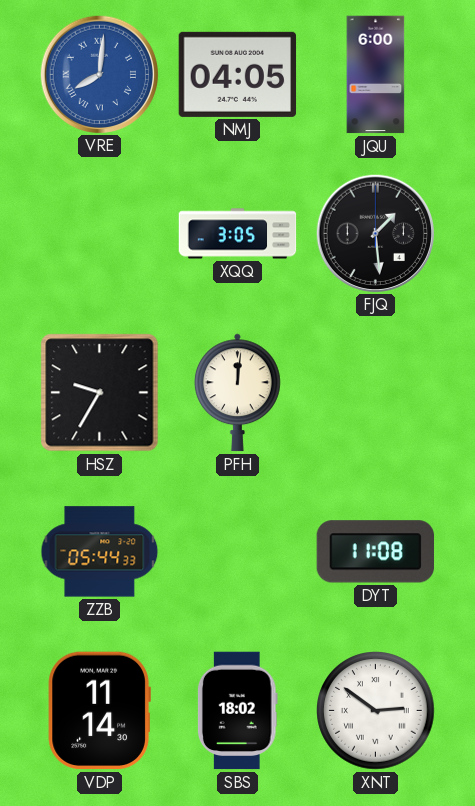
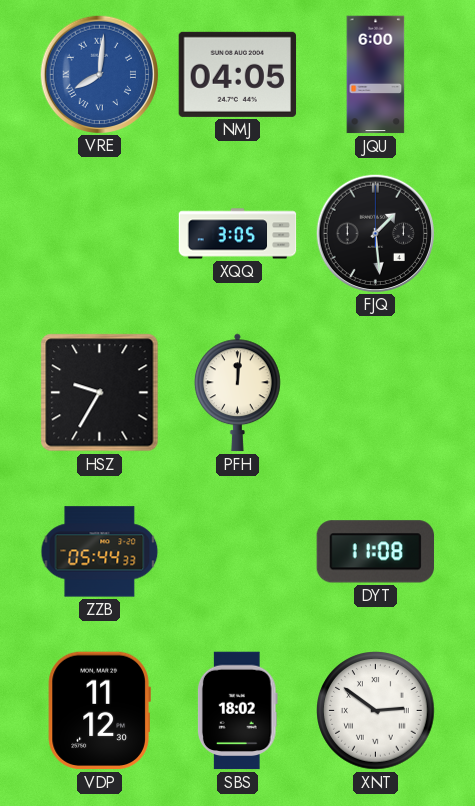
VDP: 11:14 -> 11:12
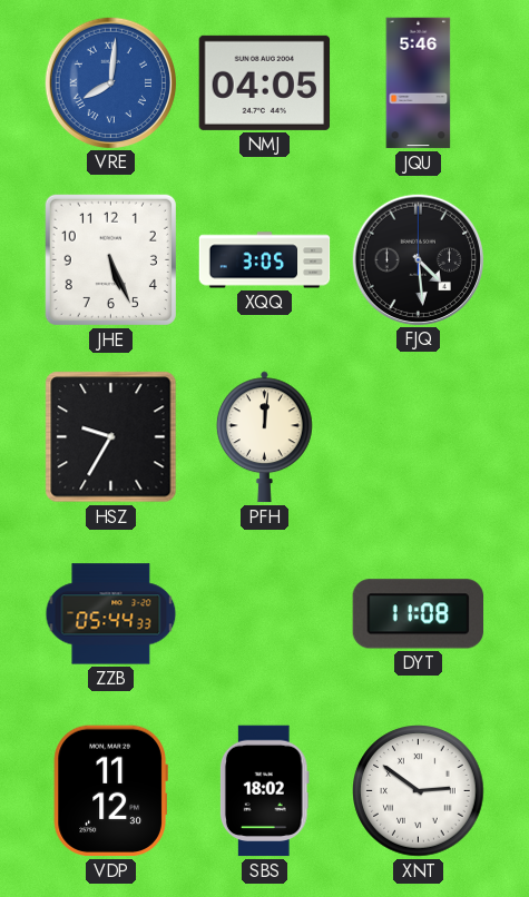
JQU: 6:00 -> 5:46
JHE: none -> 5:26
FJQ: 1:29 -> 4:29
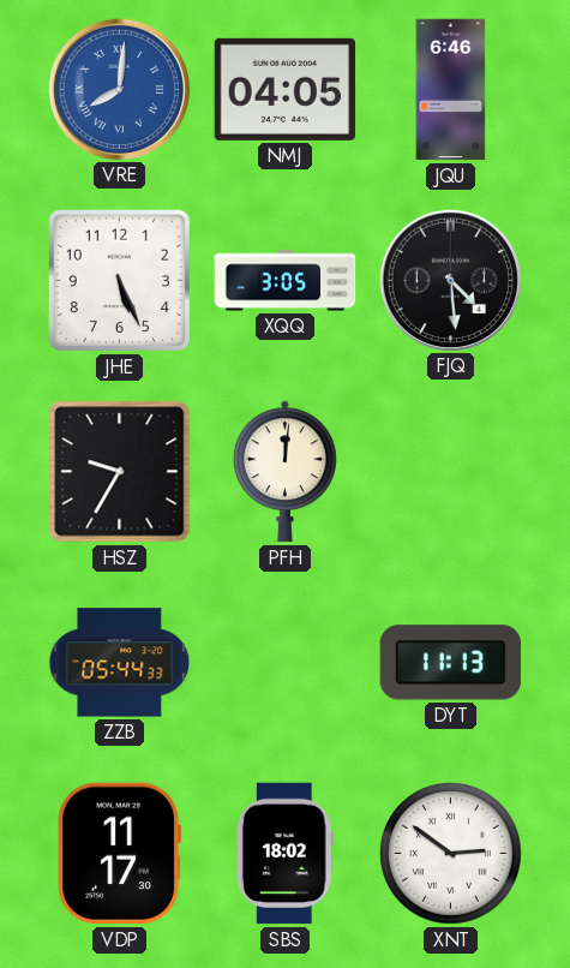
JQU: 5:46 -> 6:46
DYT: 11:08 -> 11:13
VDP: 11:12 -> 11:17
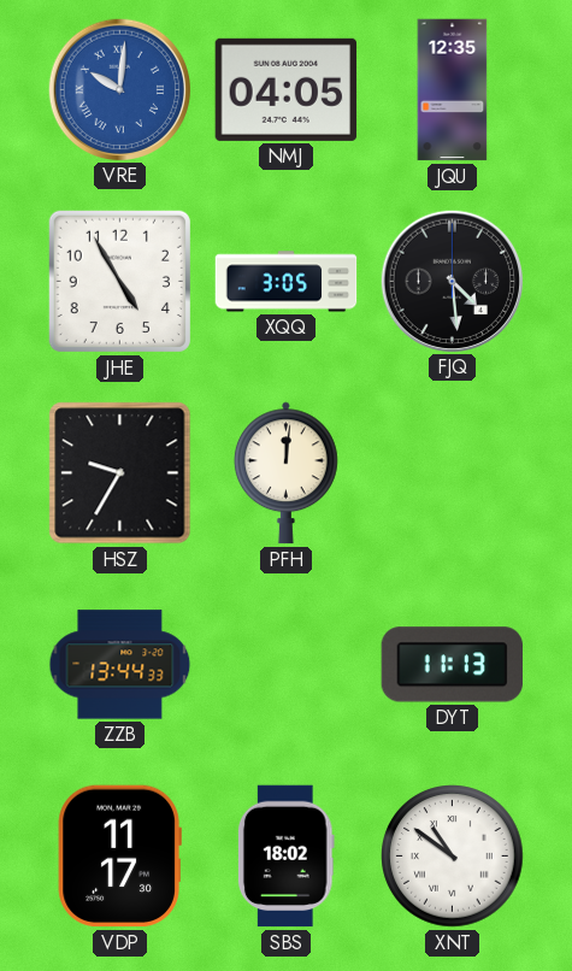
VRE: 8:01 -> 10:01
JQU: 6:46 -> 12:35
JHE: 5:26 -> 4:55
ZZB: 05:44 -> 13:44
XNT: 2:51 -> 10:51
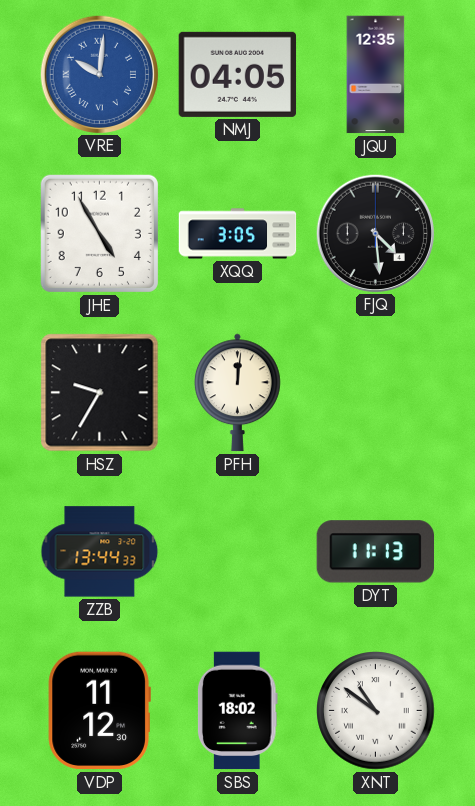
VDP: 11:17 -> 11:12
